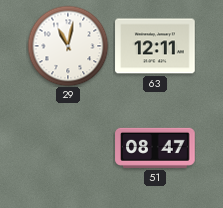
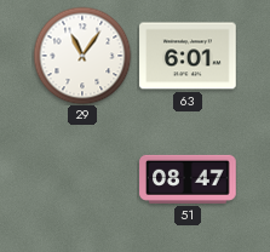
29: 11:02 -> 11:06
63: 12:11 -> 6:01
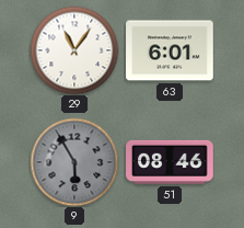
9: none -> 5:55
51: 08:47 -> 08:46
